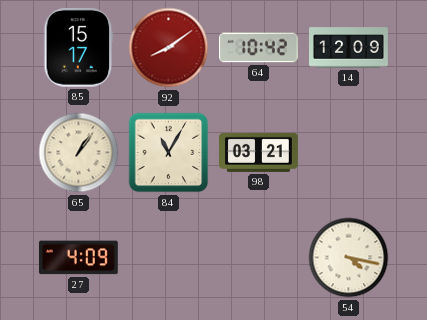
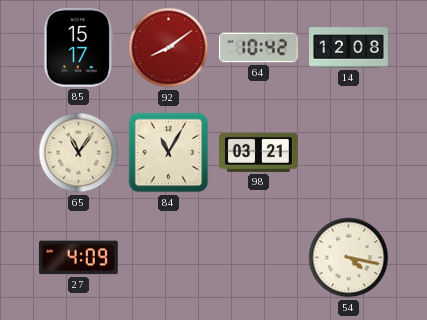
14: 12:09 -> 12:08
65: 1:06 -> 11:06
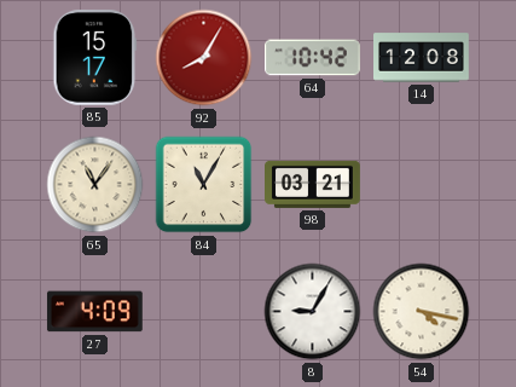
92: 8:09 -> 8:05
8: none -> 9:05
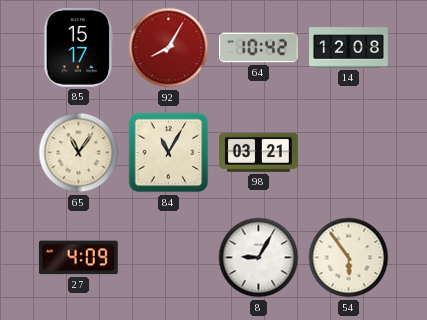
54: 4:17 -> 5:54
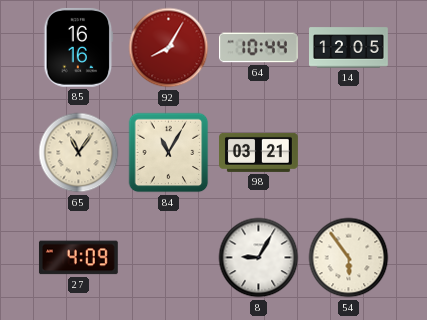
85: 15:17 -> 16:16
64: 10:42 -> 10:44
14: 12:08 -> 12:05
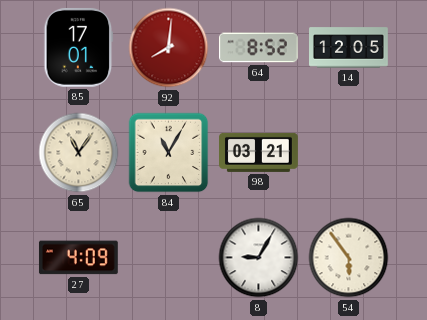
85: 16:16 -> 17:01
92: 8:05 -> 8:01
64: 10:44 -> 8:52
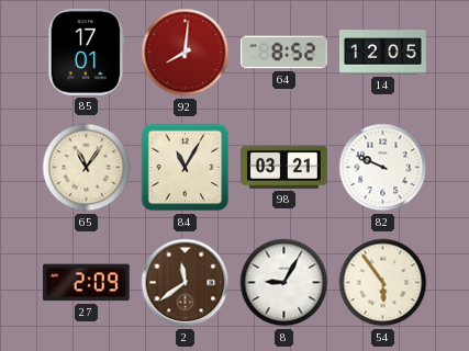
82: none -> 9:49
27: 4:09 -> 2:09
2: none -> 11:39
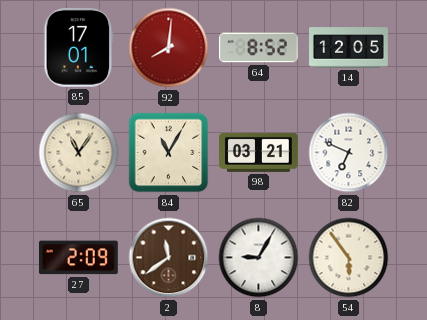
82: 9:49 -> 6:49
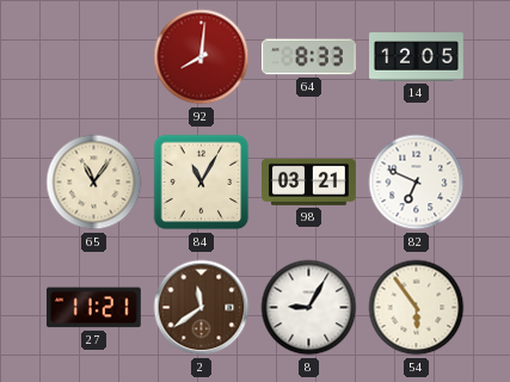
85: 17:01 -> none
64: 8:52 -> 8:33
27: 2:09 -> 11:21
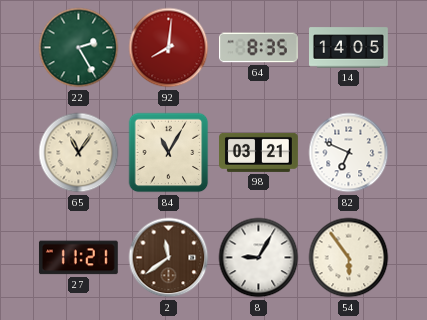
22: none -> 2:25
64: 8:33 -> 8:35
14: 12:05 -> 14:05
